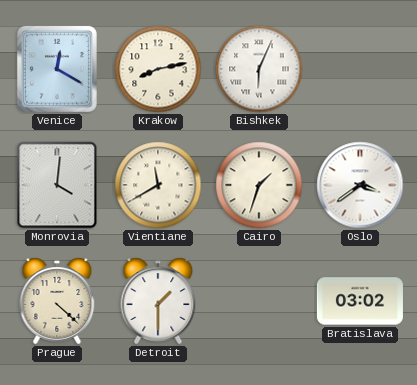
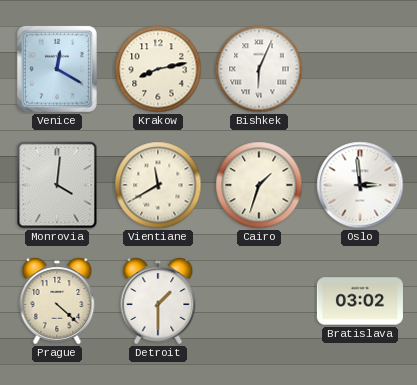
Oslo: 3:39 -> 2:59
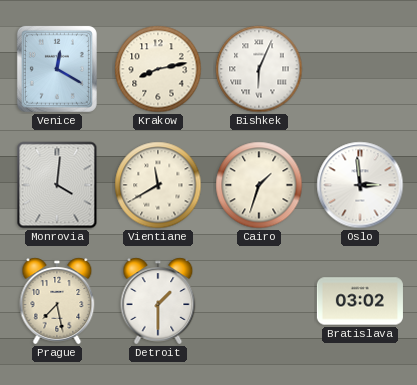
Prague: 4:22 -> 7:28
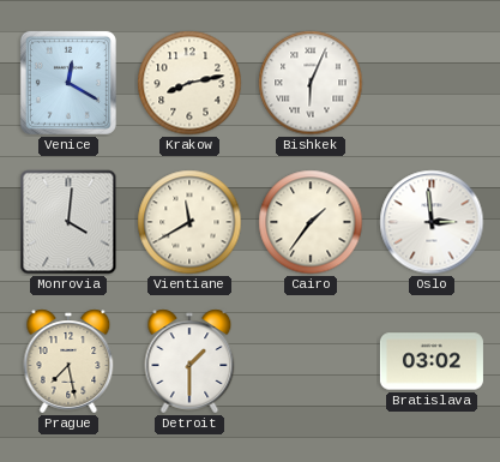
Cairo: 1:33 -> 1:36
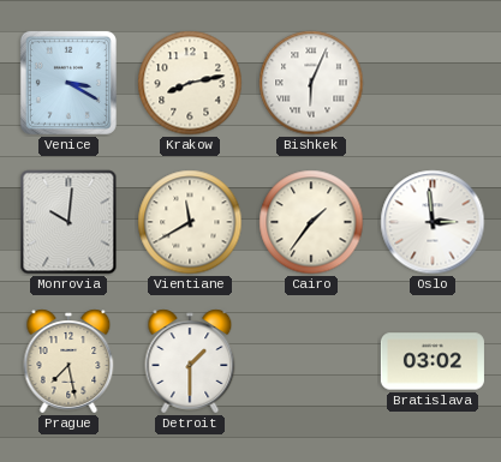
Venice: 12:20 -> 3:20
Monrovia: 4:01 -> 10:01
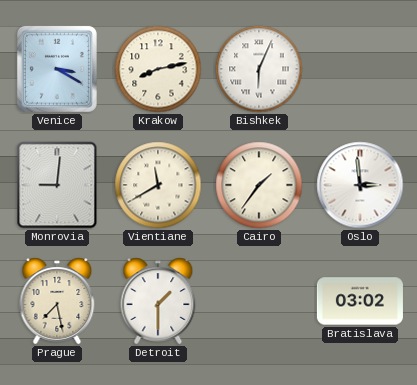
Monrovia: 10:01 -> 9:01
